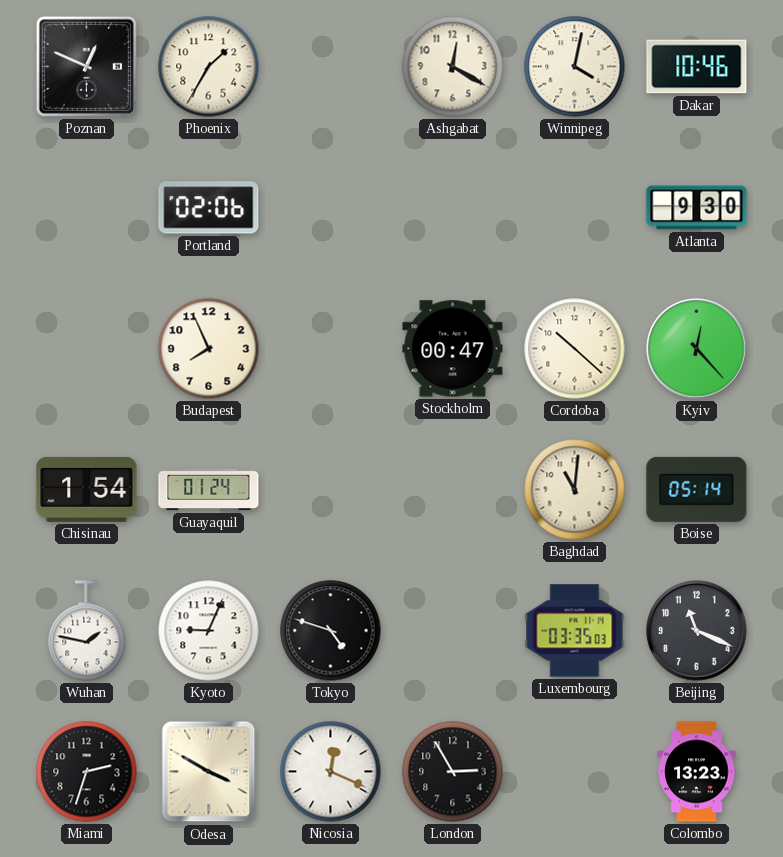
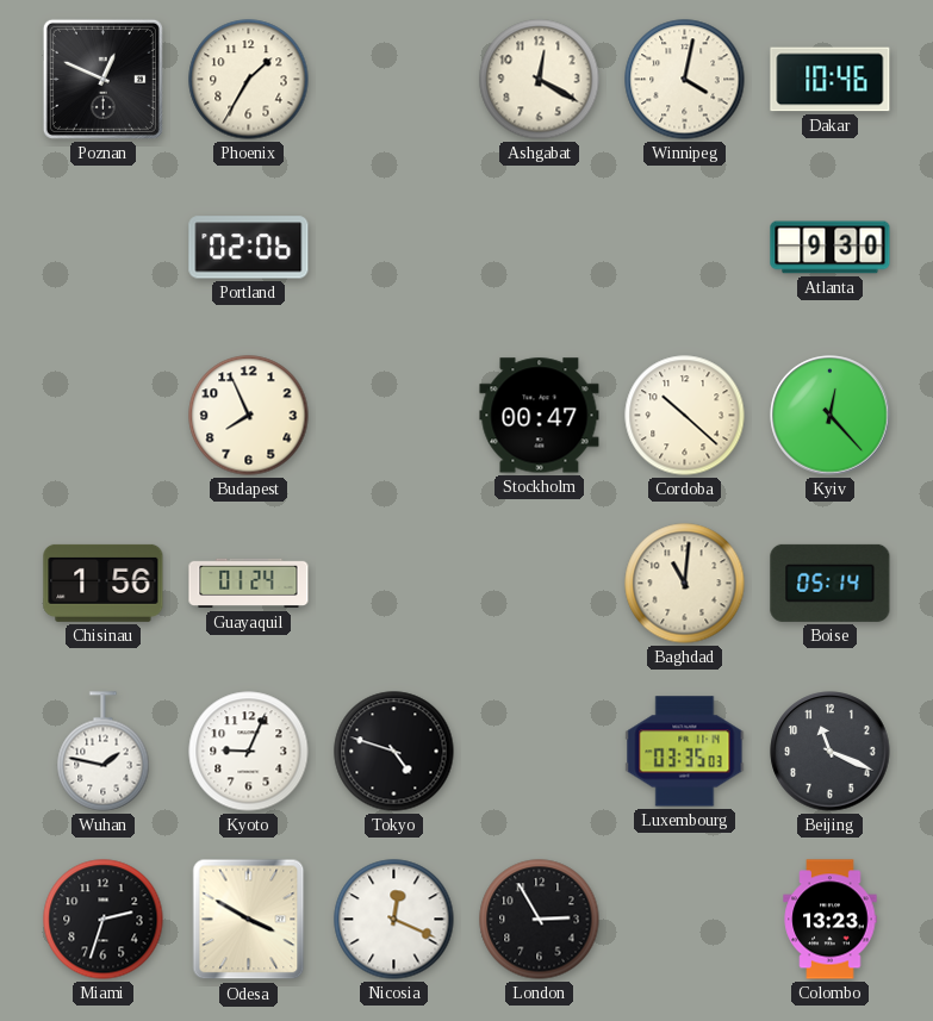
Chisinau: 1:54 -> 1:56
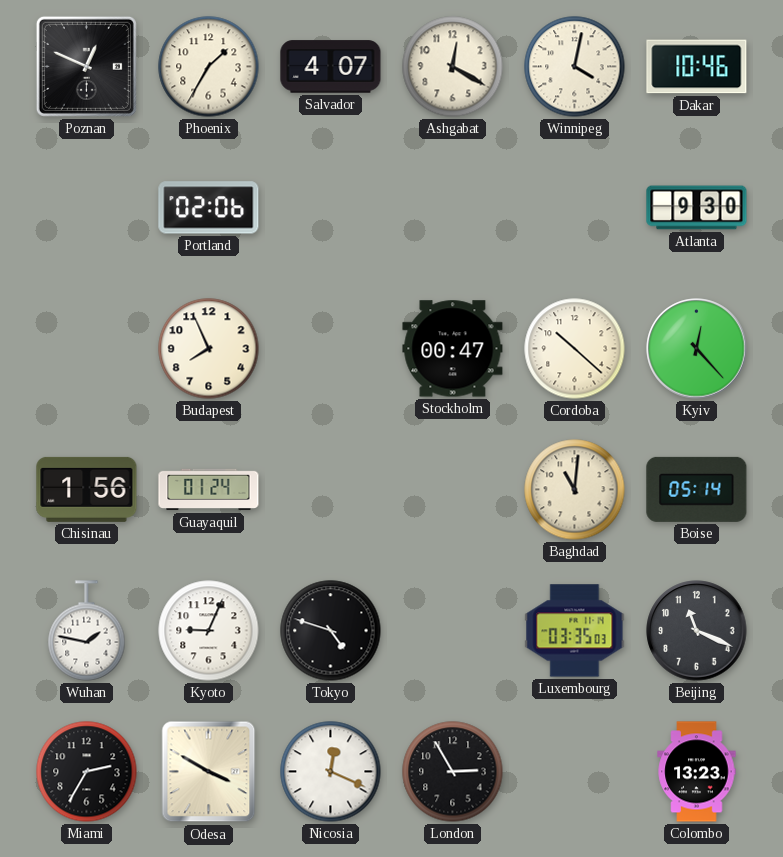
Salvador: none -> 4:07
Miami: 2:33 -> 2:35
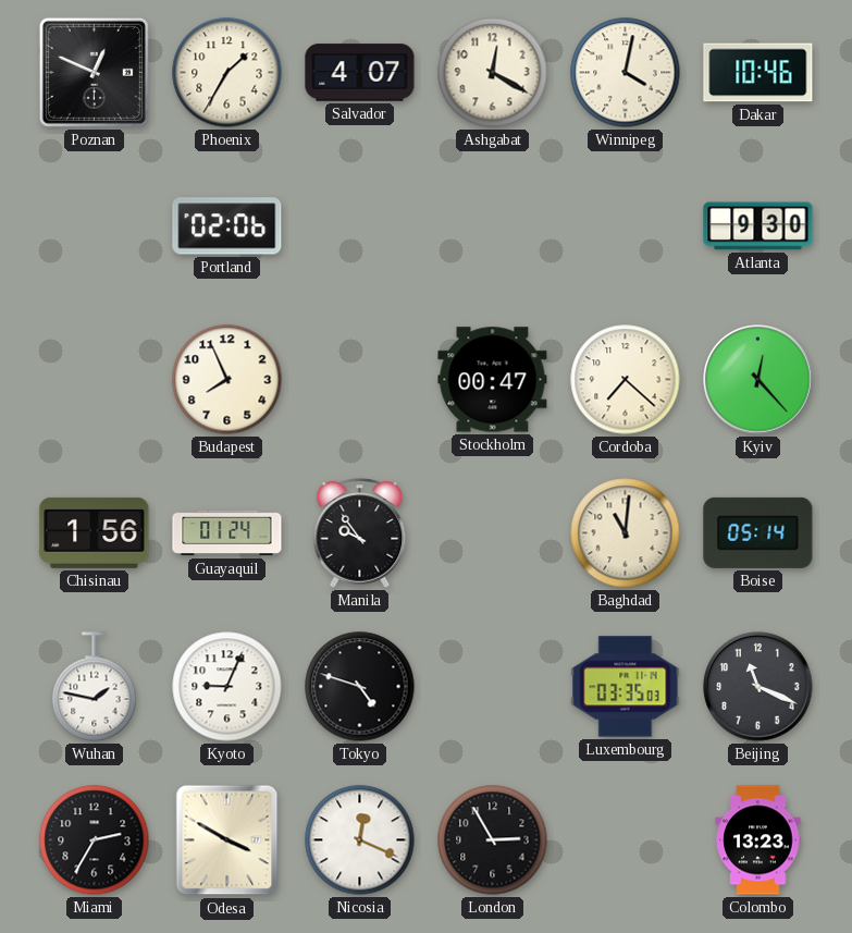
Cordoba: 10:22 -> 7:22
Manila: none -> 9:54
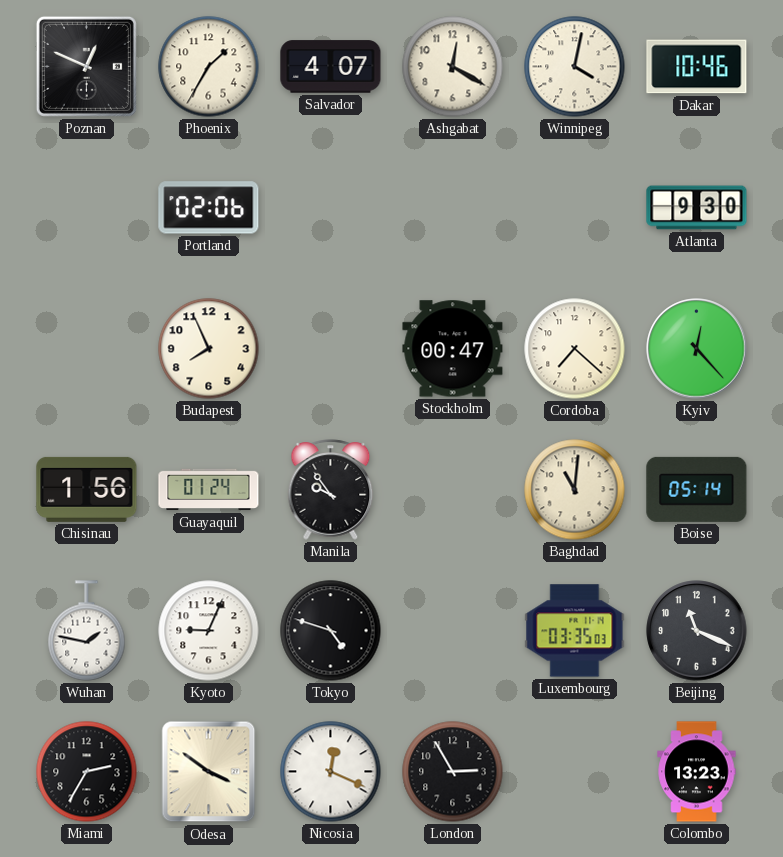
Odesa: 3:50 -> 3:51
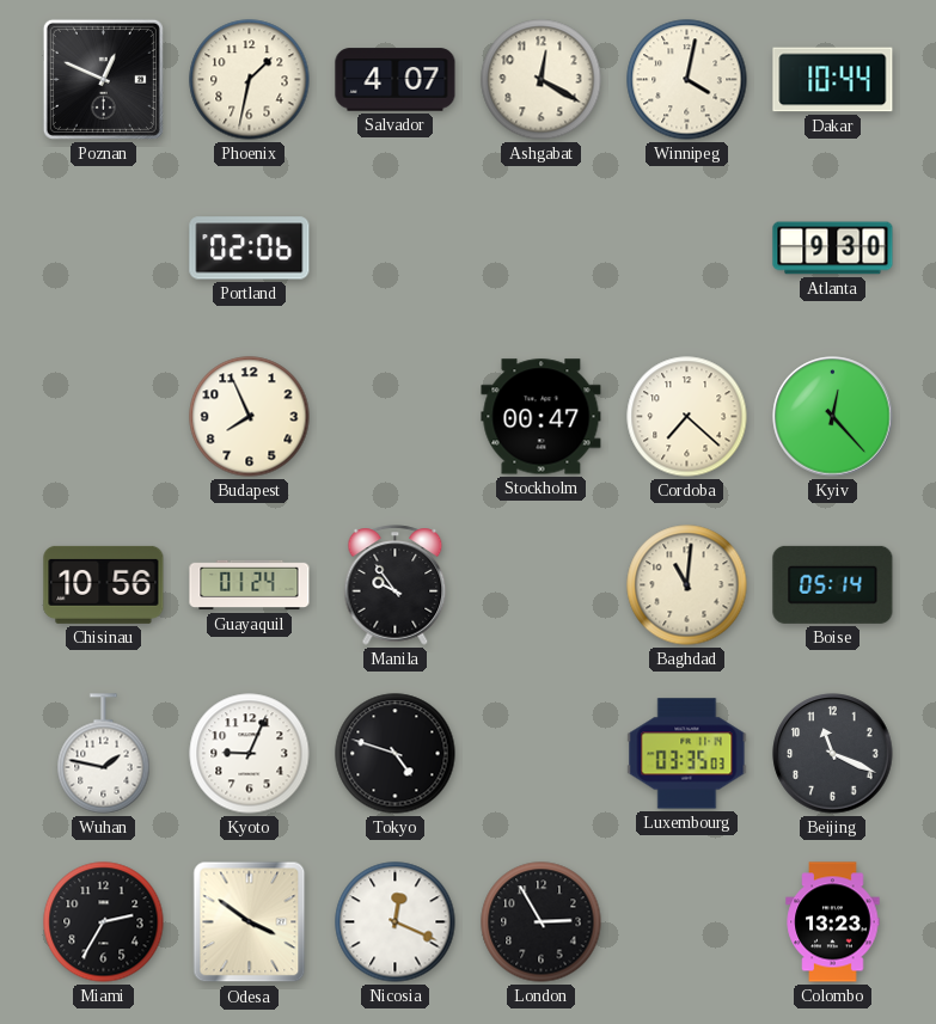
Phoenix: 1:35 -> 1:32
Dakar: 10:46 -> 10:44
Chisinau: 1:56 -> 10:56
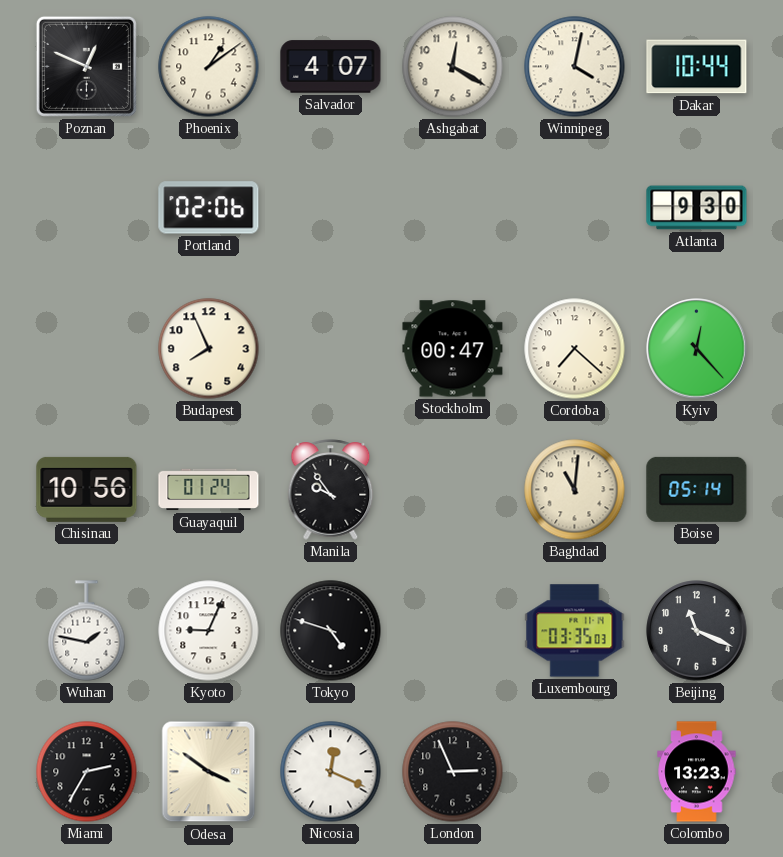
Phoenix: 1:32 -> 1:09
London: 2:55 -> 2:56
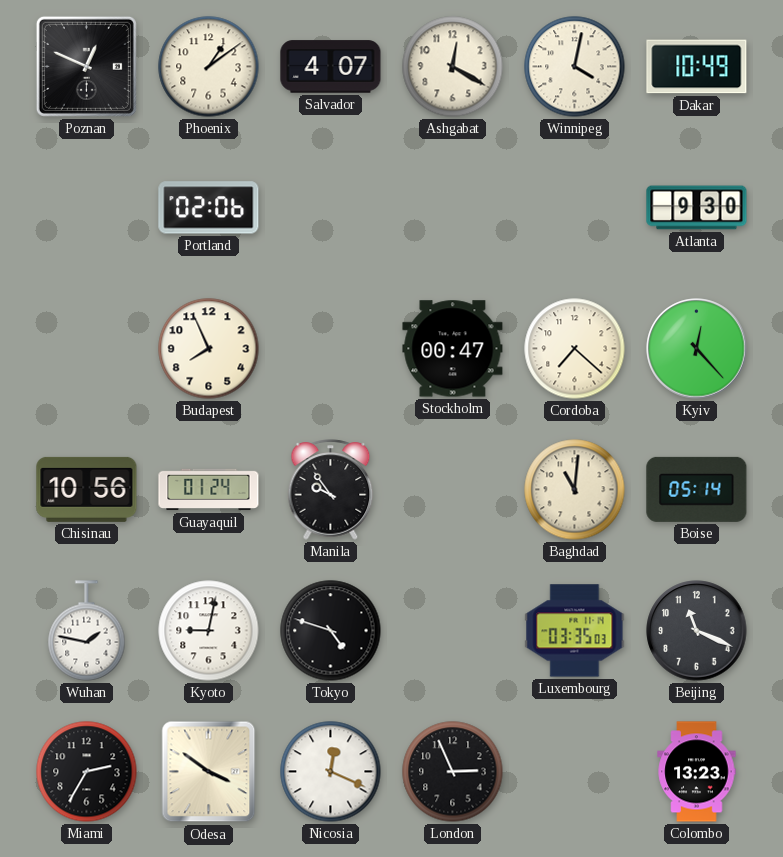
Dakar: 10:44 -> 10:49
Kyoto: 9:04 -> 9:02
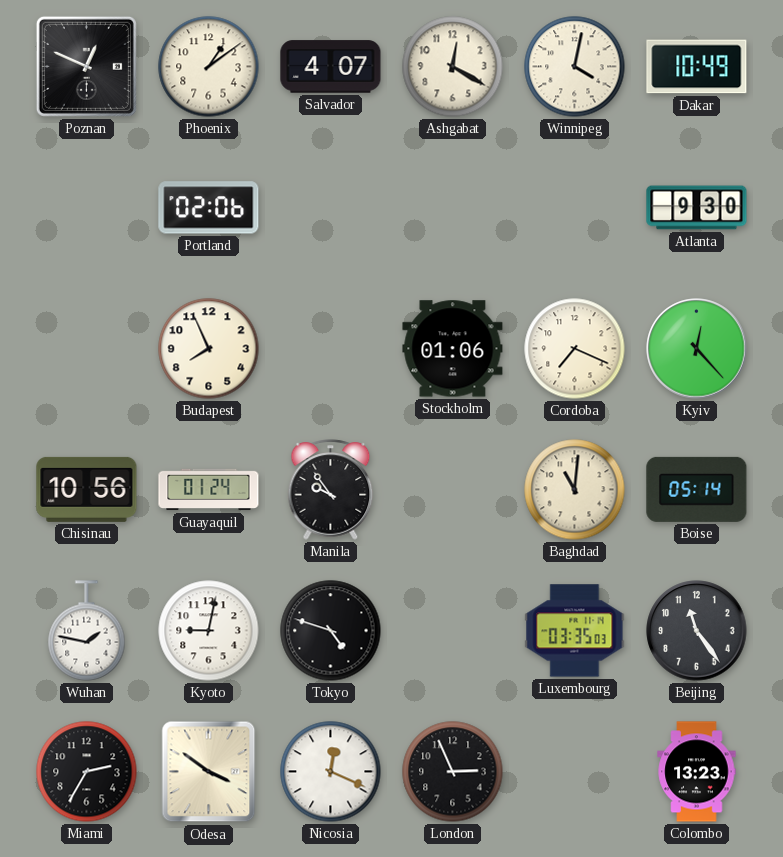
Stockholm: 00:47 -> 01:06
Cordoba: 7:22 -> 7:19
Beijing: 11:19 -> 11:24
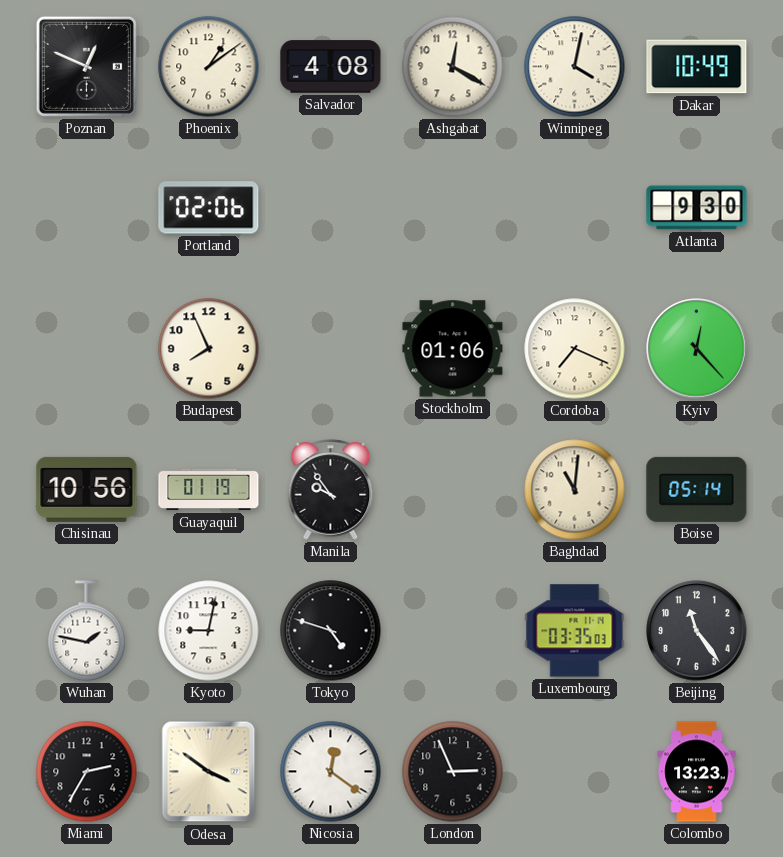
Salvador: 4:07 -> 4:08
Guayaquil: 01:24 -> 01:19
Nicosia: 12:19 -> 12:21
